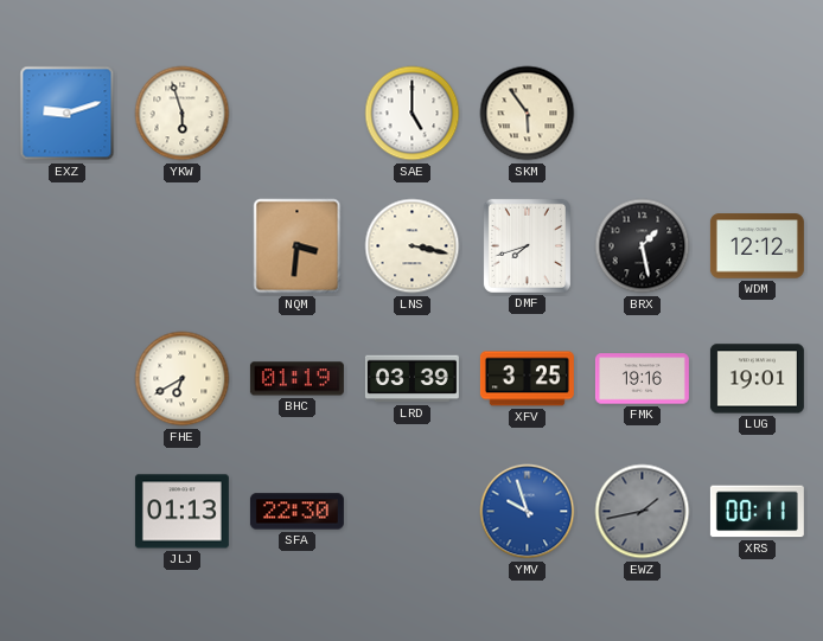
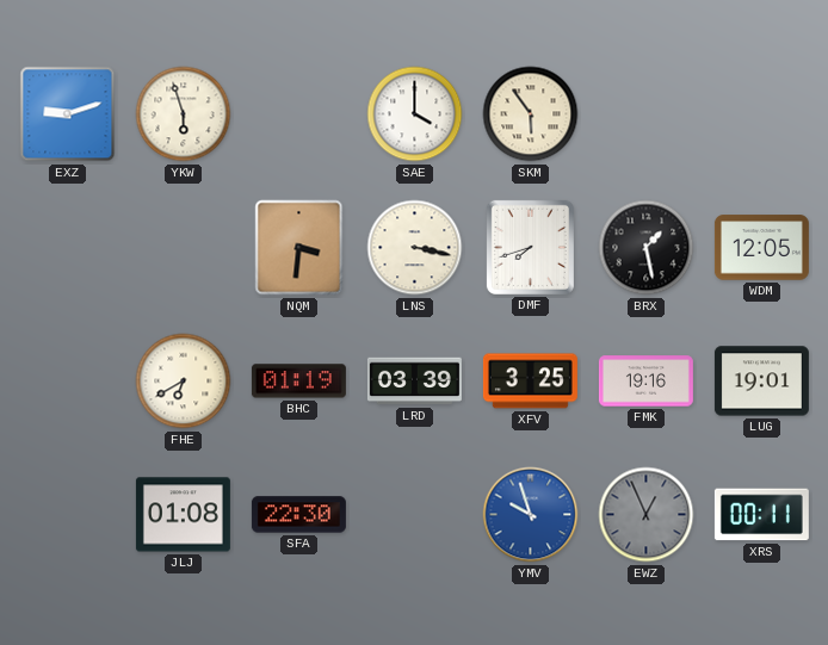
SAE: 5:00 -> 4:00
WDM: 12:12 -> 12:05
JLJ: 01:13 -> 01:08
EWZ: 1:43 -> 12:56
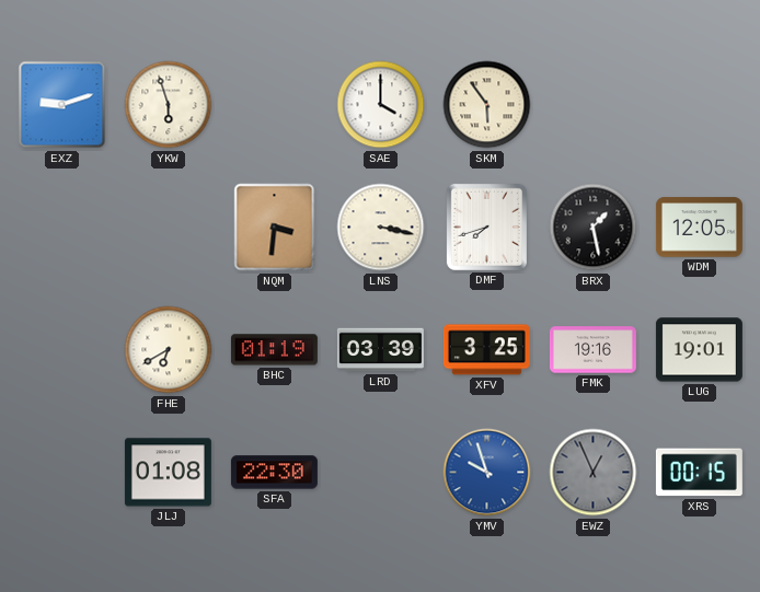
XRS: 00:11 -> 00:15
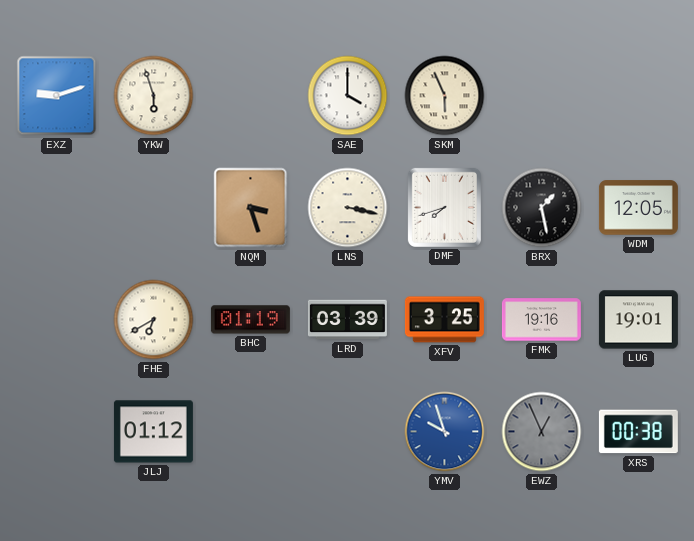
SKM: 5:54 -> 5:56
NQM: 3:31 -> 3:27
JLJ: 01:08 -> 01:12
SFA: 22:30 -> none
XRS: 00:15 -> 00:38
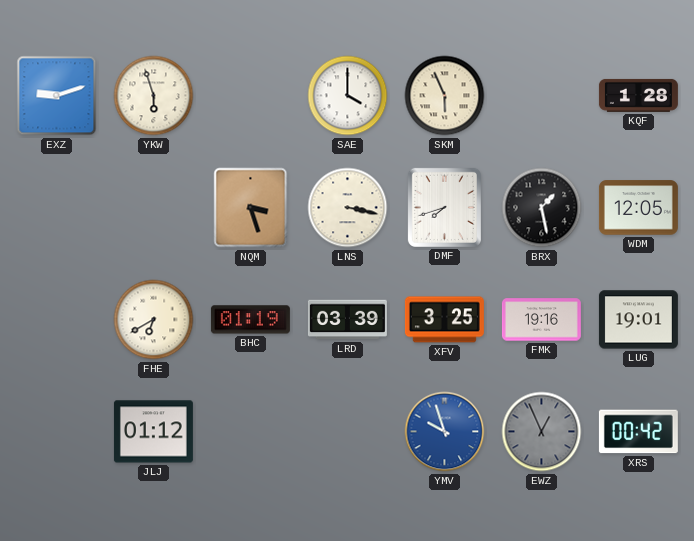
KQF: none -> 1:28
XRS: 00:38 -> 00:42
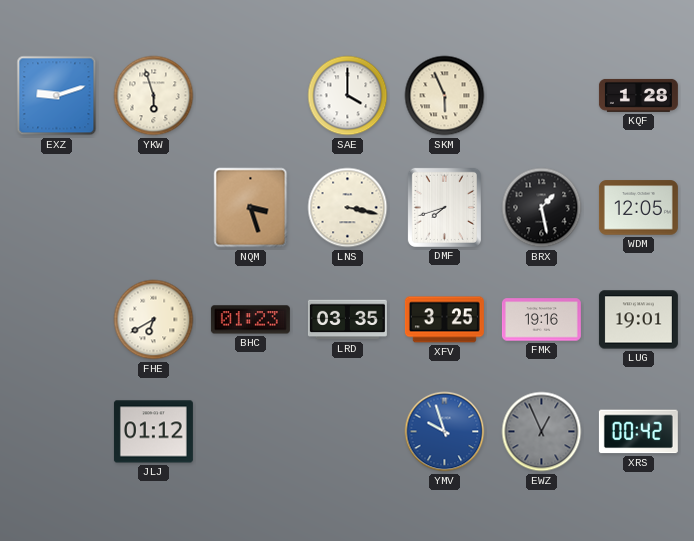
BHC: 01:19 -> 01:23
LRD: 03:39 -> 03:35
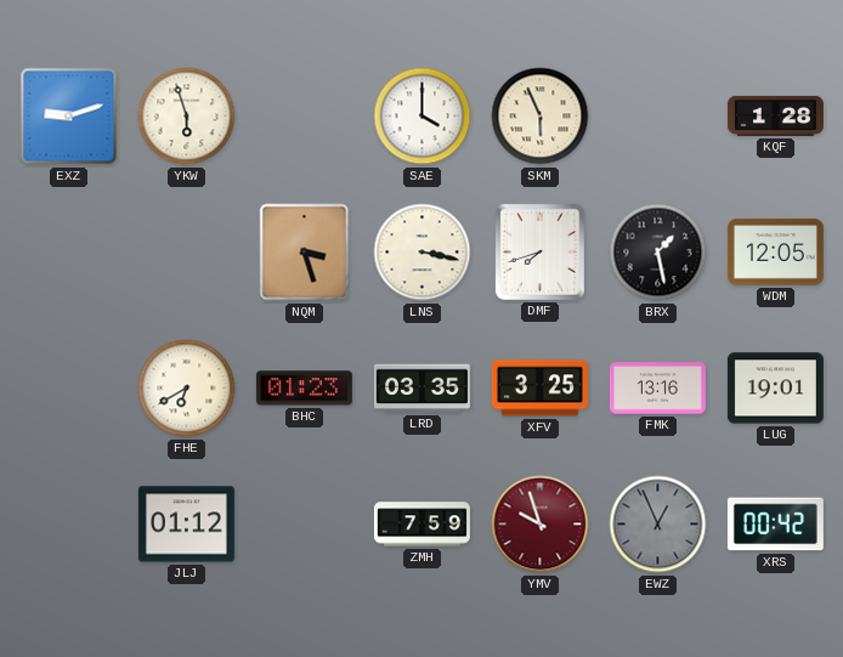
FMK: 19:16 -> 13:16
ZMH: none -> 7:59
YMV dial: blue -> burgundy
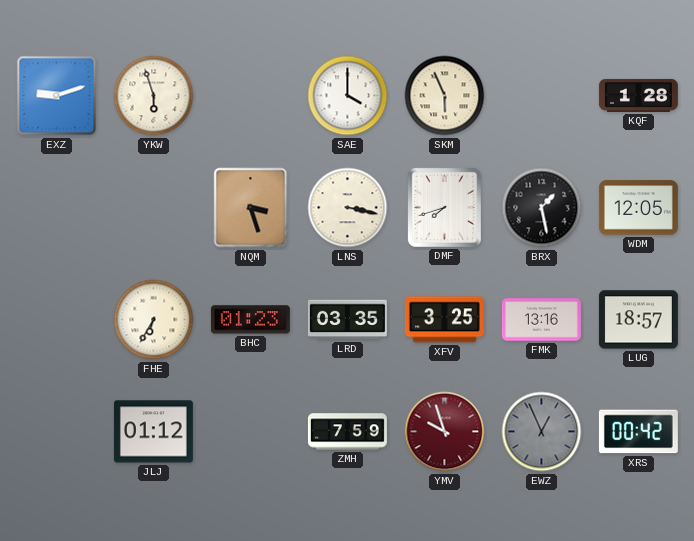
FHE: 6:40 -> 6:35
LUG: 19:01 -> 18:57
